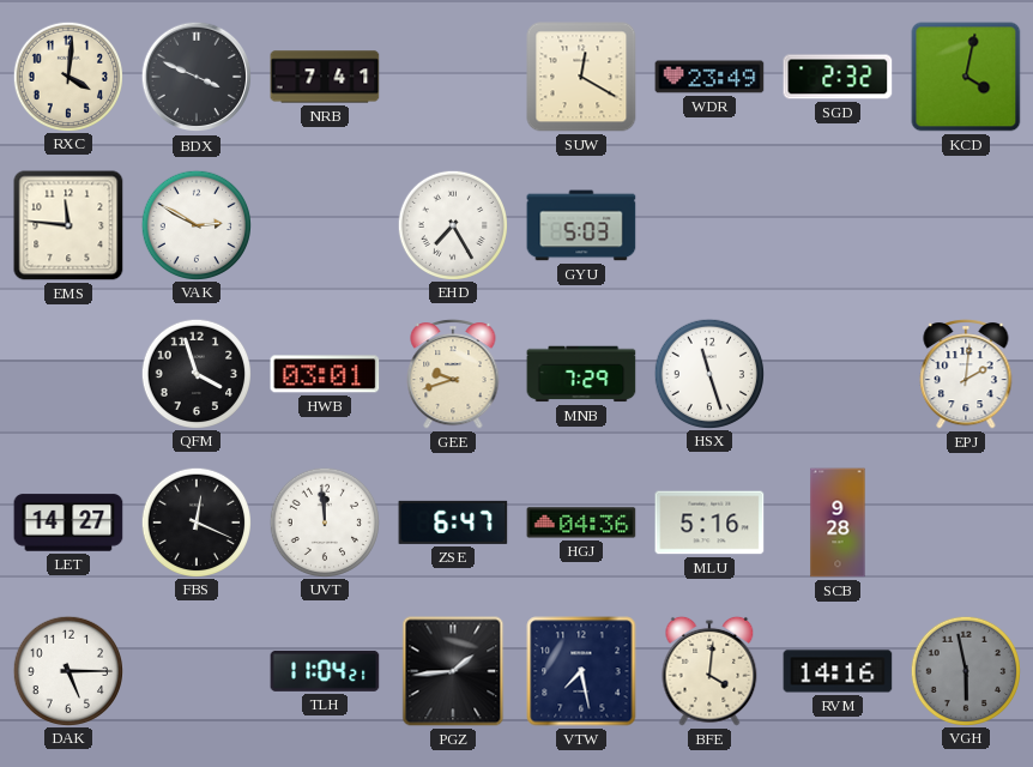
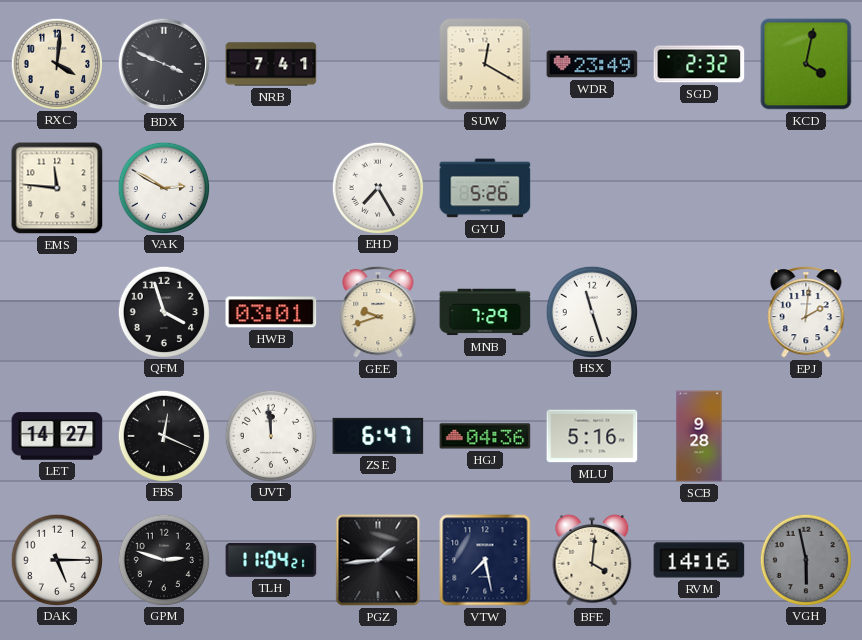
GYU: 5:03 -> 5:26
GPM: none -> 2:48
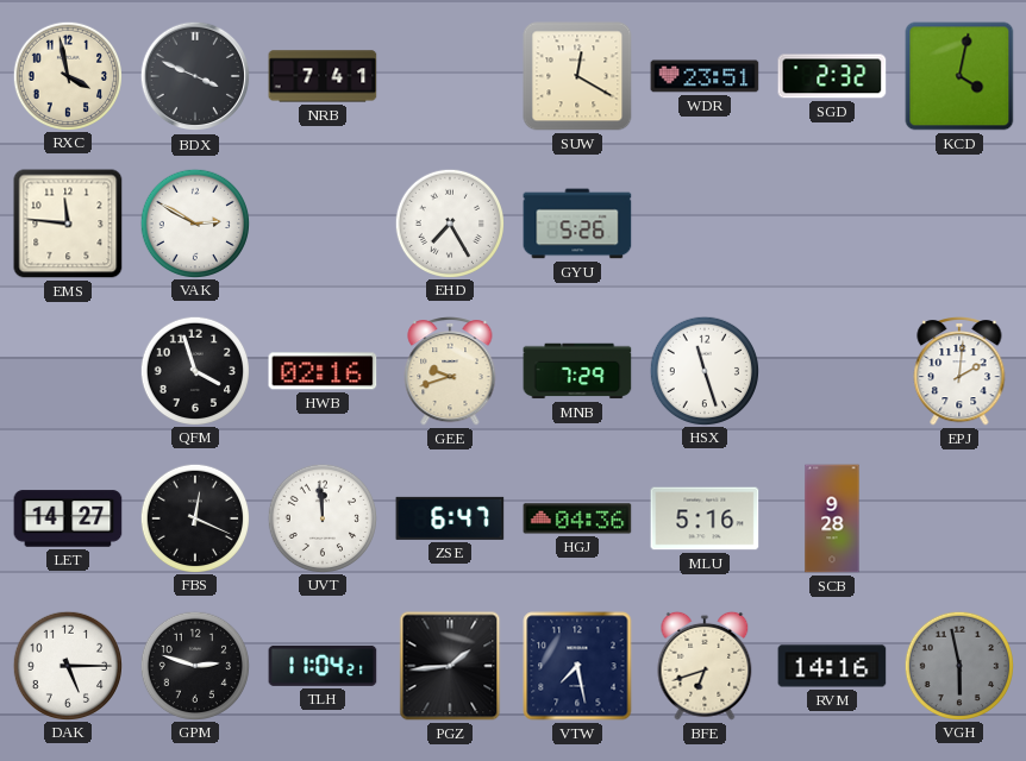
RXC: 4:01 -> 3:58
WDR: 23:49 -> 23:51
HWB: 03:01 -> 02:16
BFE: 4:01 -> 6:42
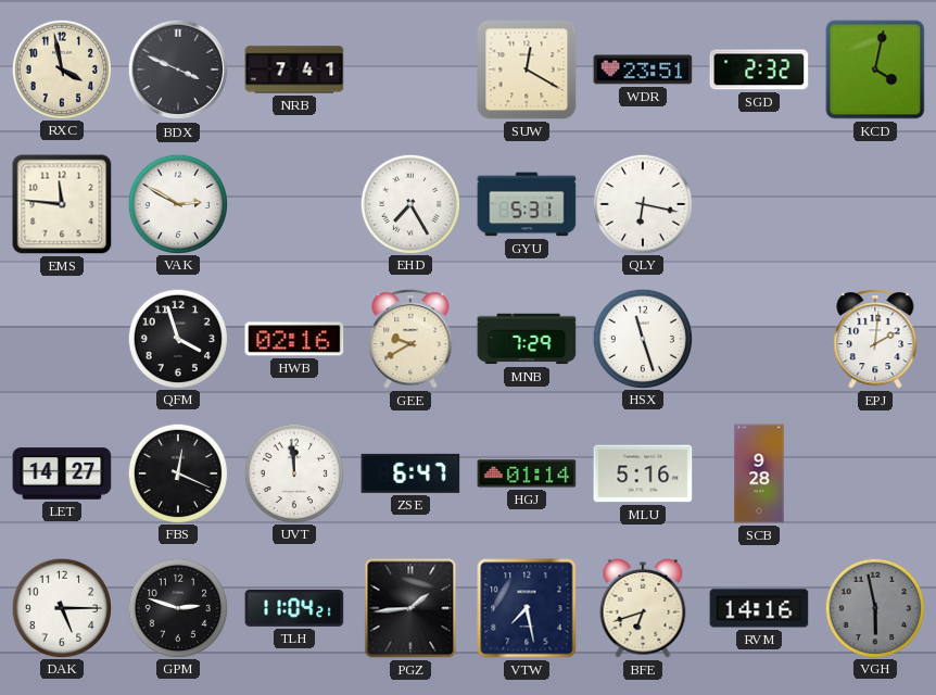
GYU: 5:26 -> 5:31
QLY: none -> 6:17
GEE: 9:42 -> 9:40
HGJ: 04:36 -> 01:14
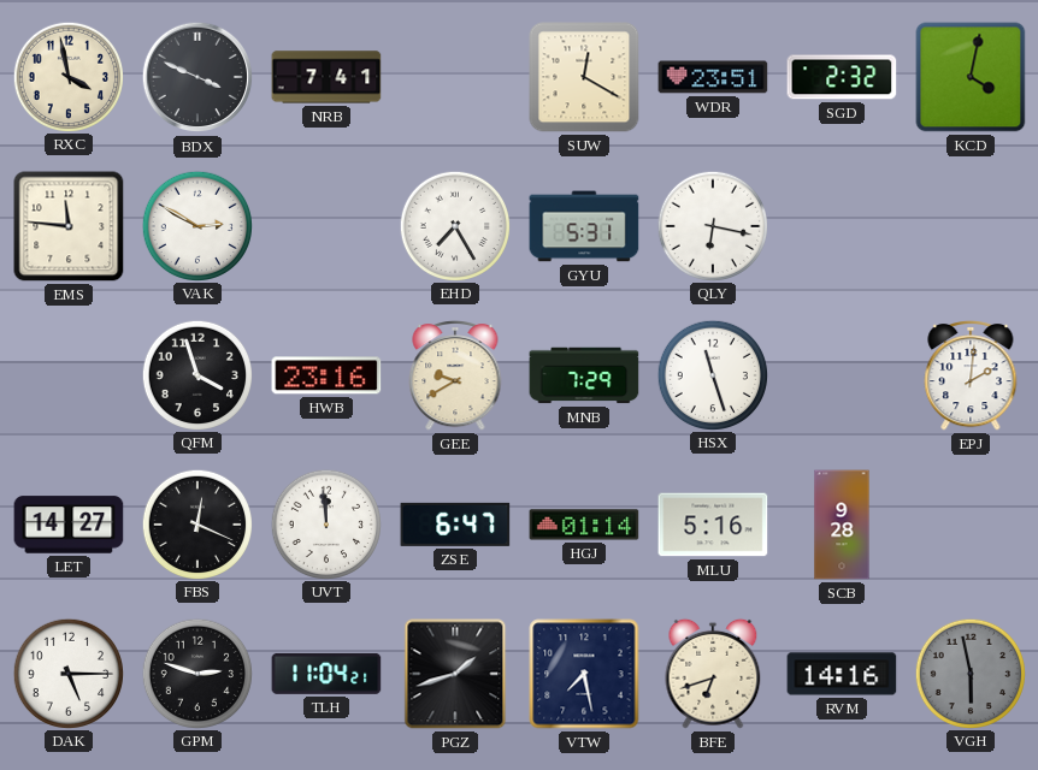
HWB: 02:16 -> 23:16
PGZ: 1:44 -> 1:42
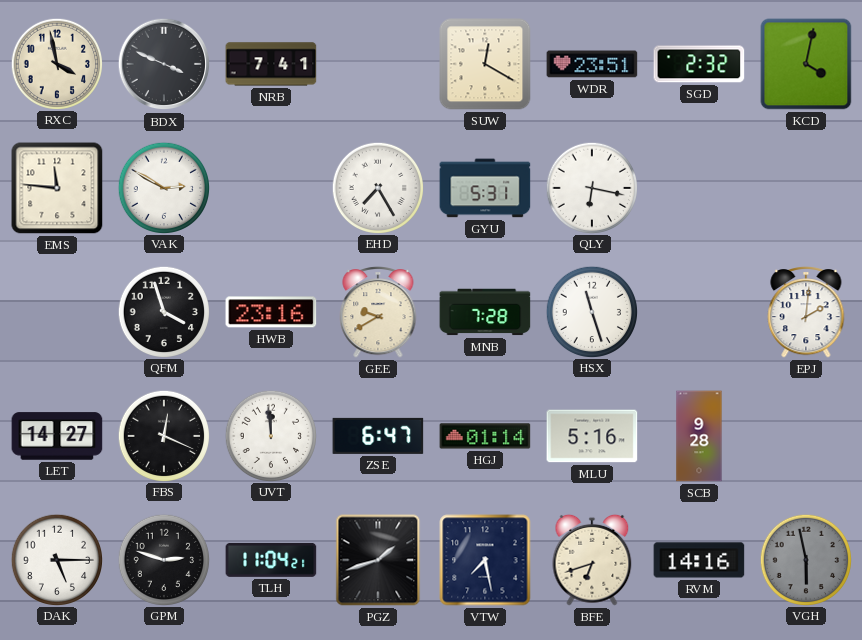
MNB: 7:29 -> 7:28
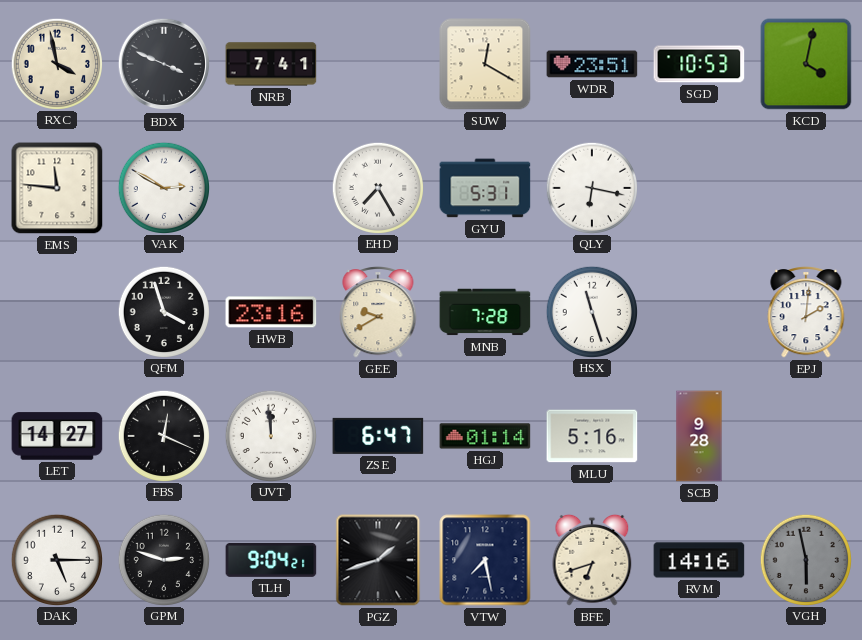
SGD: 2:32 -> 10:53
TLH: 11:04 -> 9:04
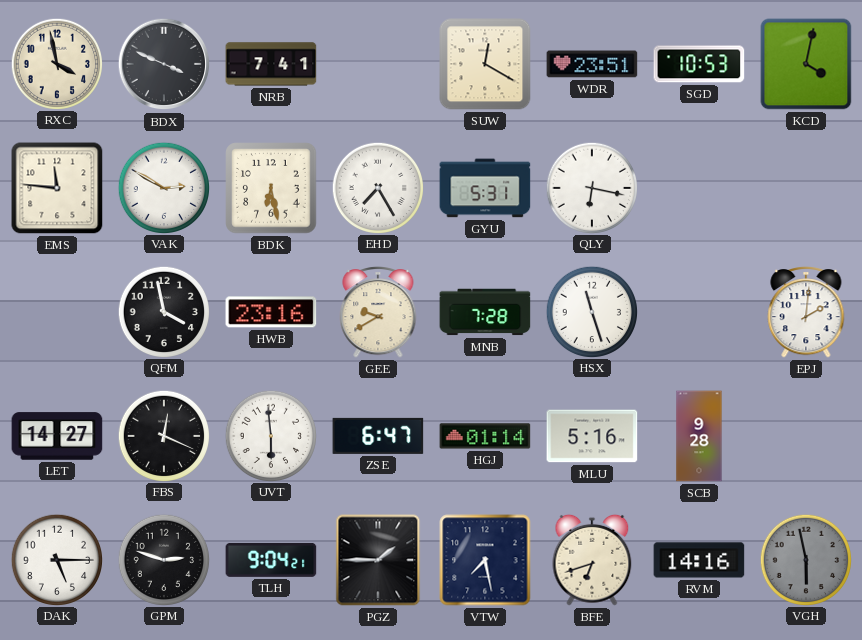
BDK: none -> 6:28
QFM: 3:57 -> 3:58
UVT: 11:59 -> 5:59
PGZ: 1:42 -> 1:45
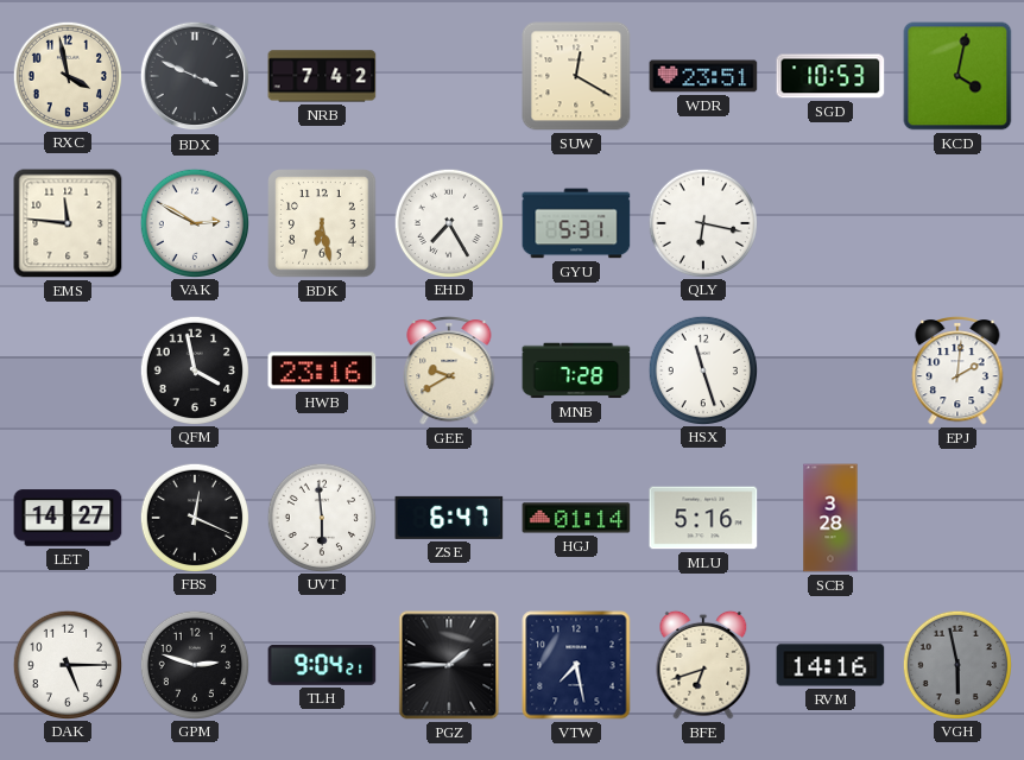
NRB: 7:41 -> 7:42
SCB: 9:28 -> 3:28
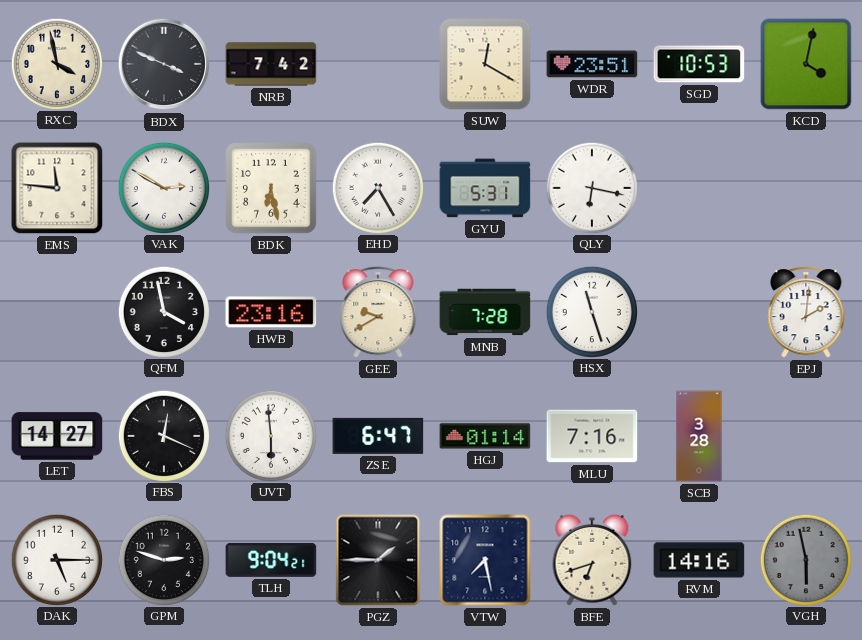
MLU: 5:16 -> 7:16
